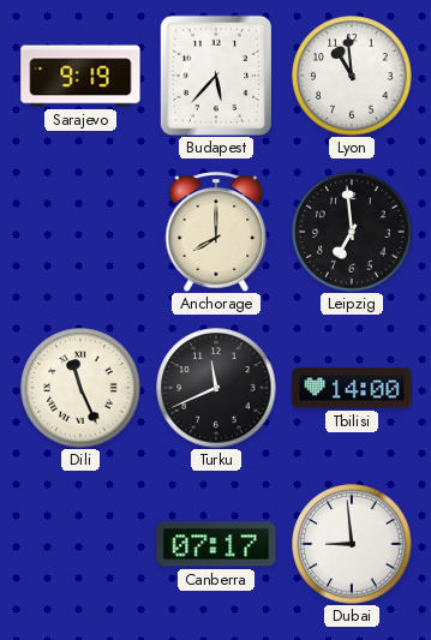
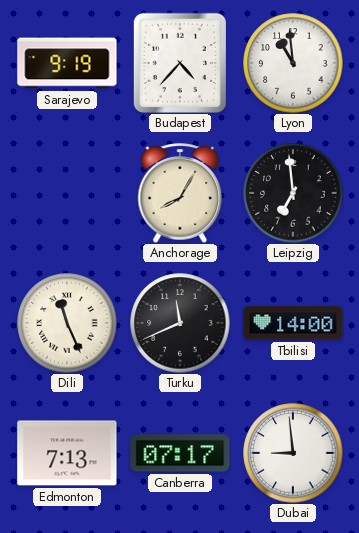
Budapest: 5:37 -> 4:37
Anchorage: 8:00 -> 8:05
Edmonton: none -> 7:13
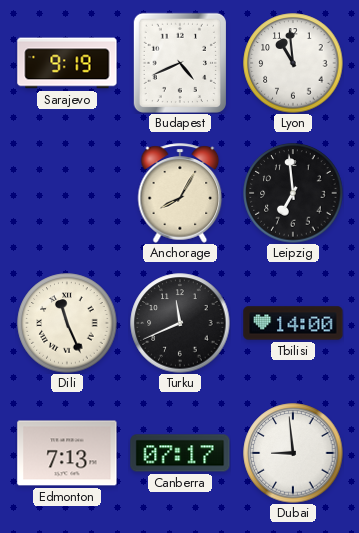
Budapest: 4:37 -> 4:41
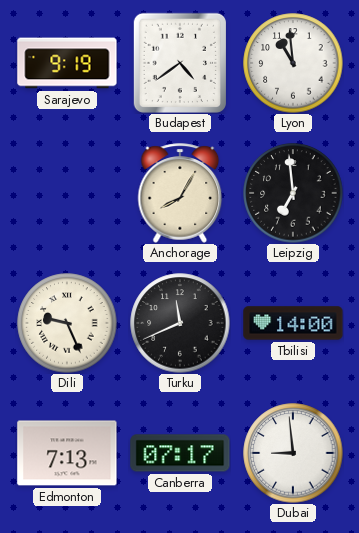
Budapest: 4:41 -> 4:39
Dili: 11:26 -> 9:26
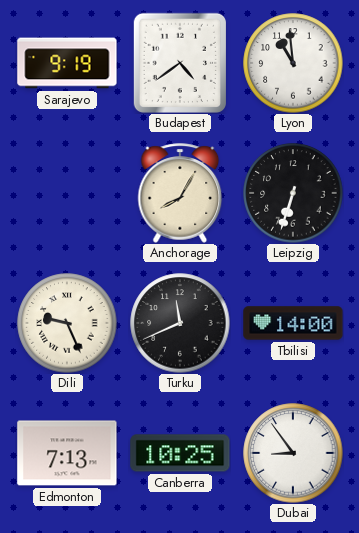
Leipzig: 6:59 -> 6:33
Canberra: 07:17 -> 10:25
Dubai: 8:59 -> 8:54
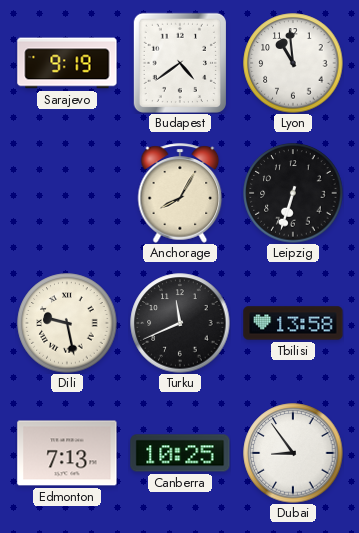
Dili: 9:26 -> 9:28
Tbilisi: 14:00 -> 13:58
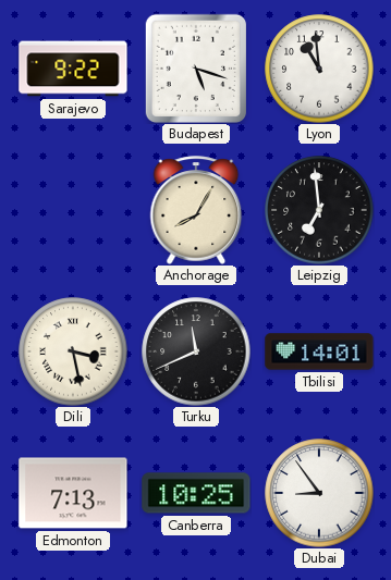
Sarajevo: 9:19 -> 9:22
Budapest: 4:39 -> 5:18
Leipzig: 6:33 -> 6:59
Dili: 9:28 -> 3:28
Tbilisi: 13:58 -> 14:01
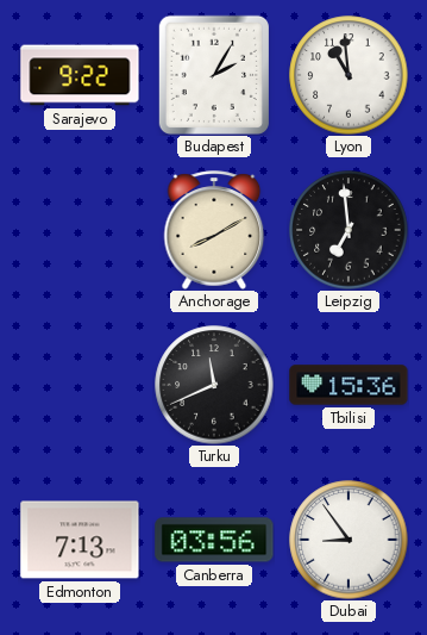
Budapest: 5:18 -> 2:05
Anchorage: 8:05 -> 8:10
Dili: 3:28 -> none
Tbilisi: 14:01 -> 15:36
Canberra: 10:25 -> 03:56
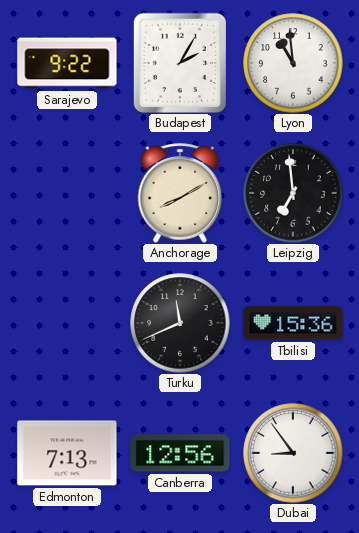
Canberra: 03:56 -> 12:56
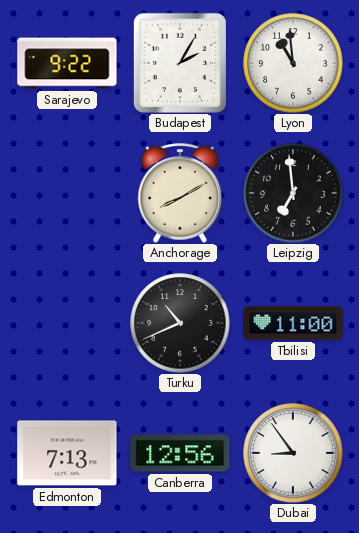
Turku: 11:41 -> 10:41
Tbilisi: 15:36 -> 11:00
